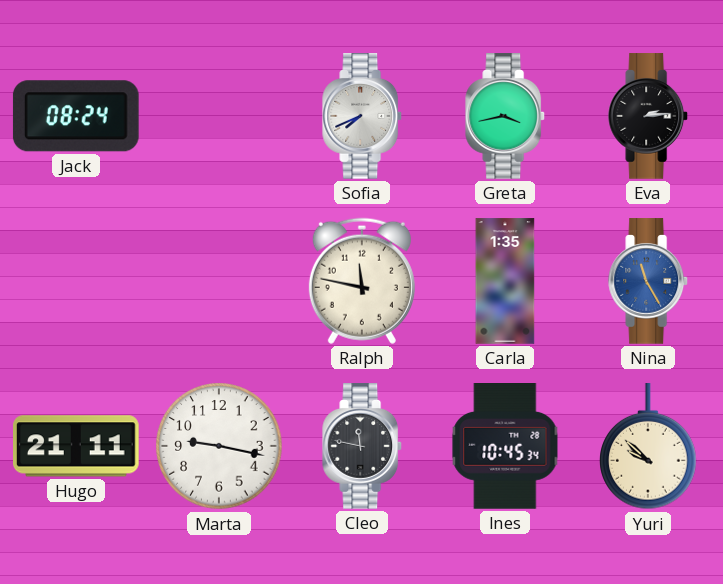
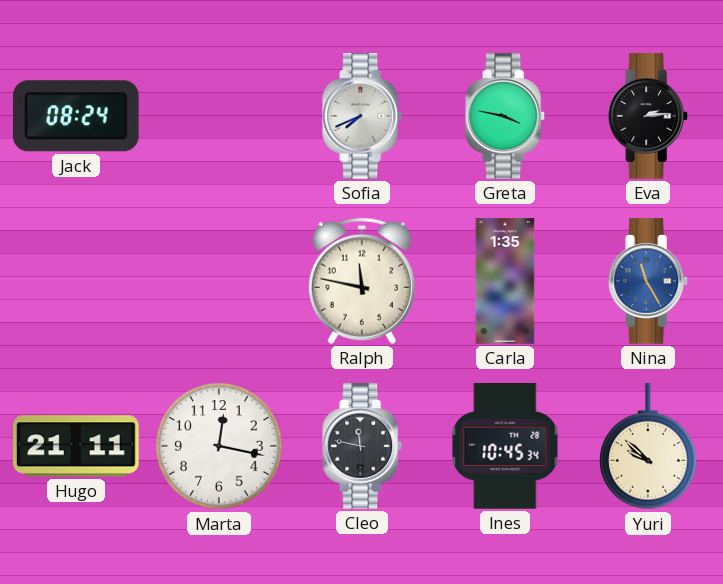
Greta: 3:43 -> 3:47
Marta: 9:17 -> 12:17
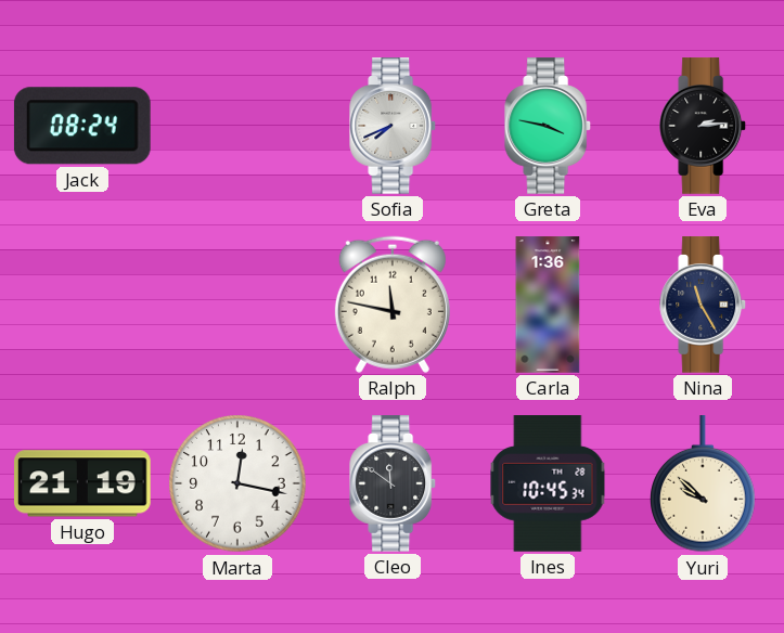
Carla: 1:35 -> 1:36
Nina dial: blue -> navy
Hugo: 21:11 -> 21:19
Cleo: 11:47 -> 11:51
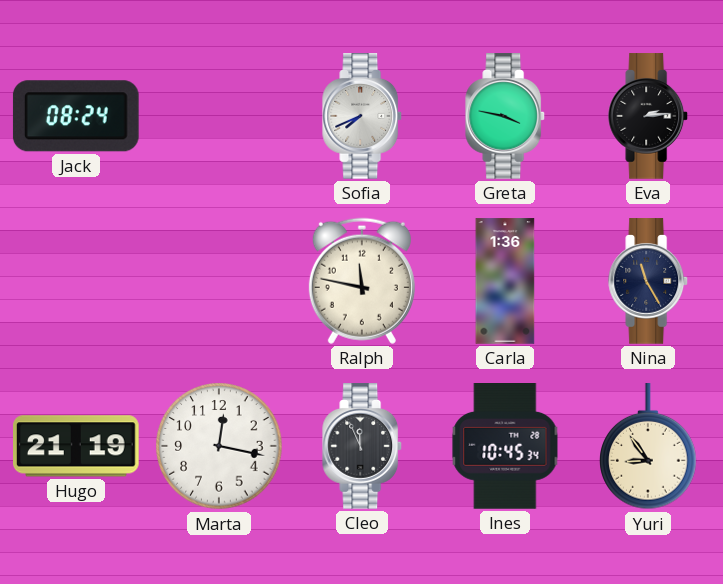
Cleo: 11:51 -> 11:56
Yuri: 9:52 -> 8:54
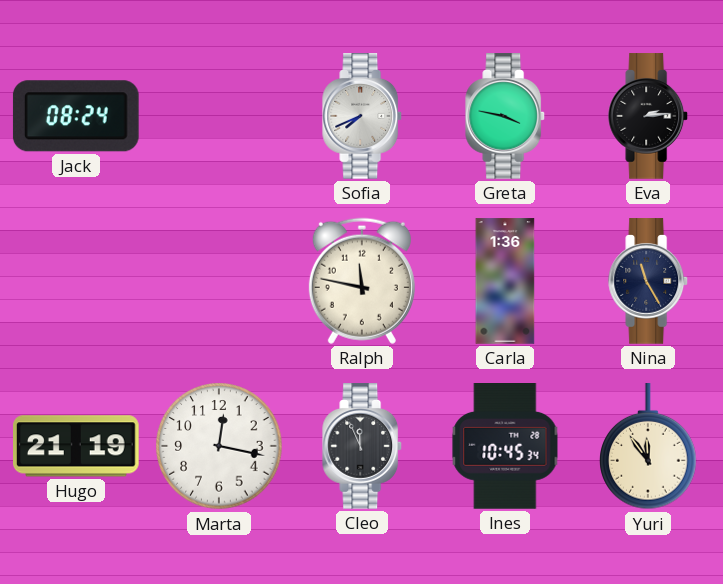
Yuri: 8:54 -> 11:54
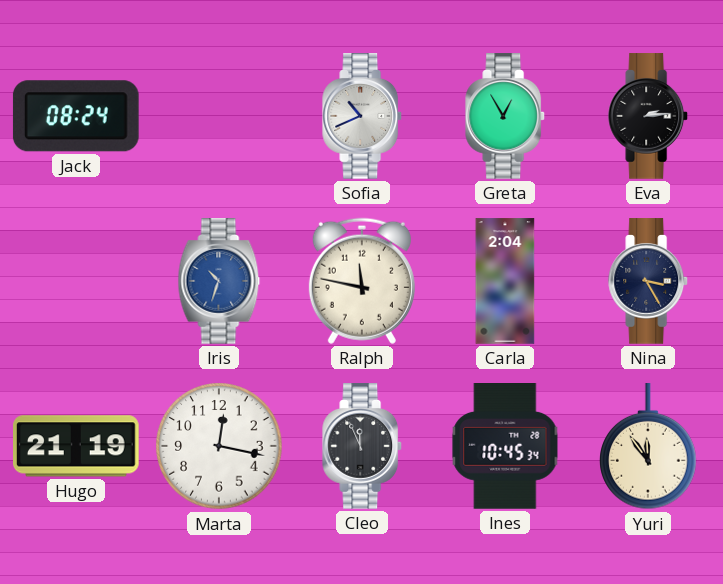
Sofia: 7:41 -> 10:41
Greta: 3:47 -> 12:55
Iris: none -> 10:33
Carla: 1:36 -> 2:04
Nina: 11:25 -> 3:25
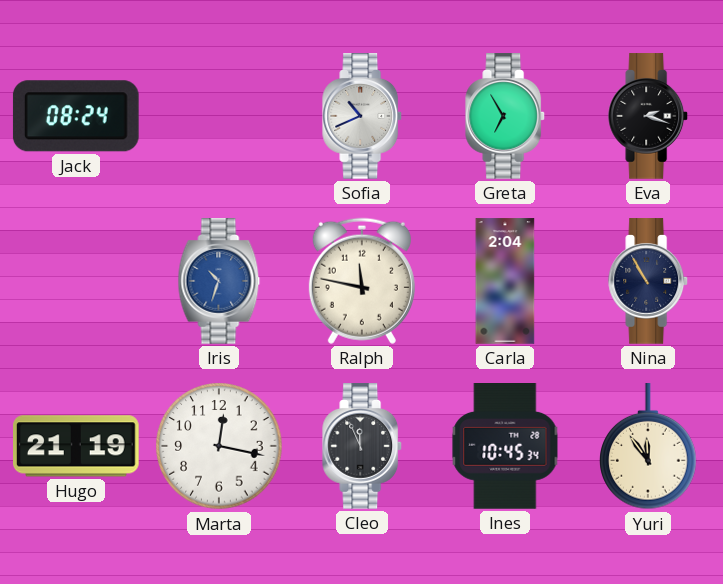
Greta: 12:55 -> 6:55
Eva: 2:14 -> 2:18
Nina: 3:25 -> 10:55
